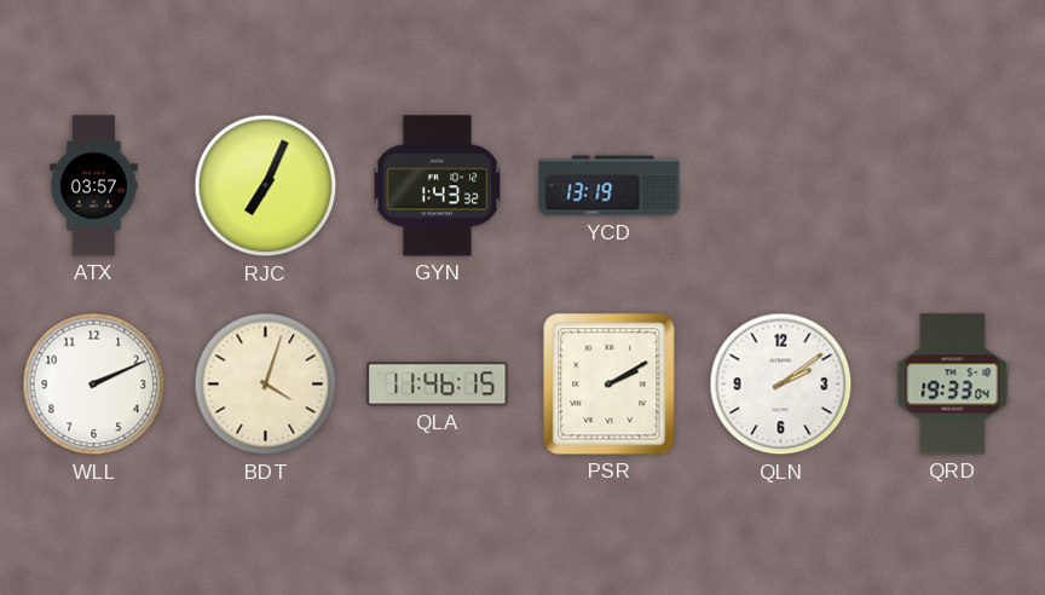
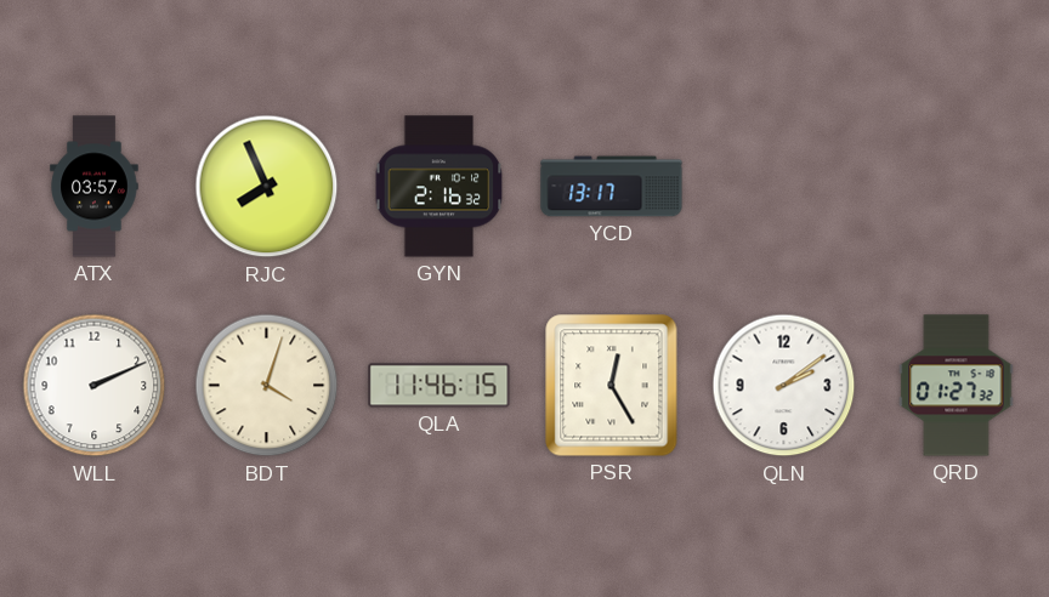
RJC: 7:04 -> 7:56
GYN: 1:43 -> 2:16
YCD: 13:19 -> 13:17
PSR: 2:10 -> 12:25
QRD: 19:33 -> 01:27
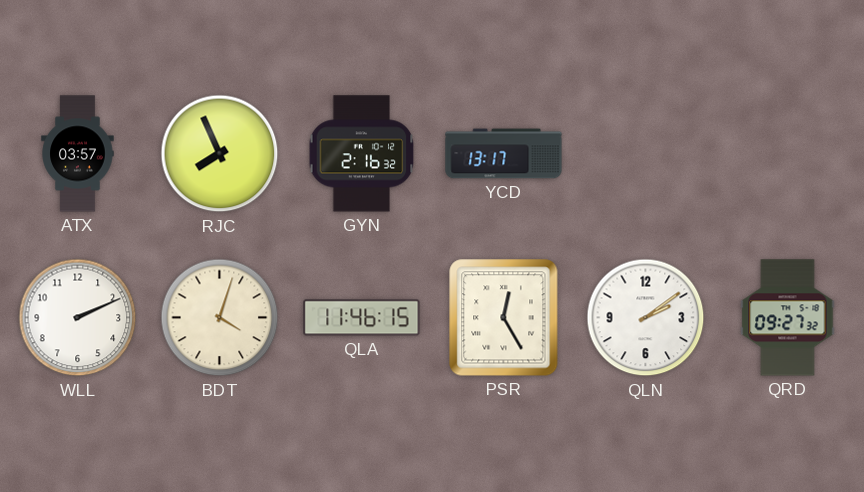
QRD: 01:27 -> 09:27
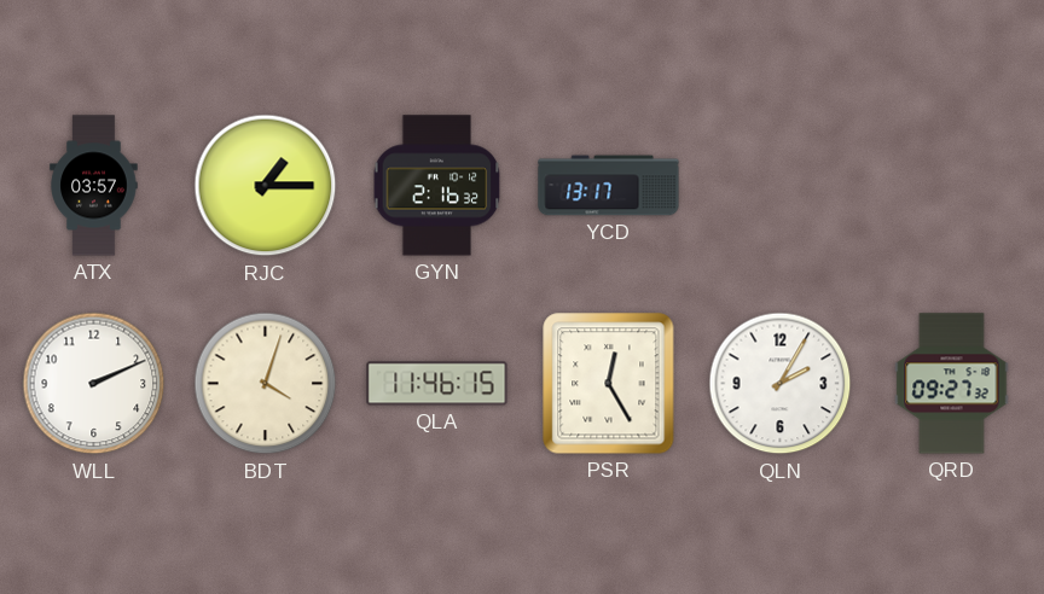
RJC: 7:56 -> 1:15
QLN: 2:09 -> 2:05
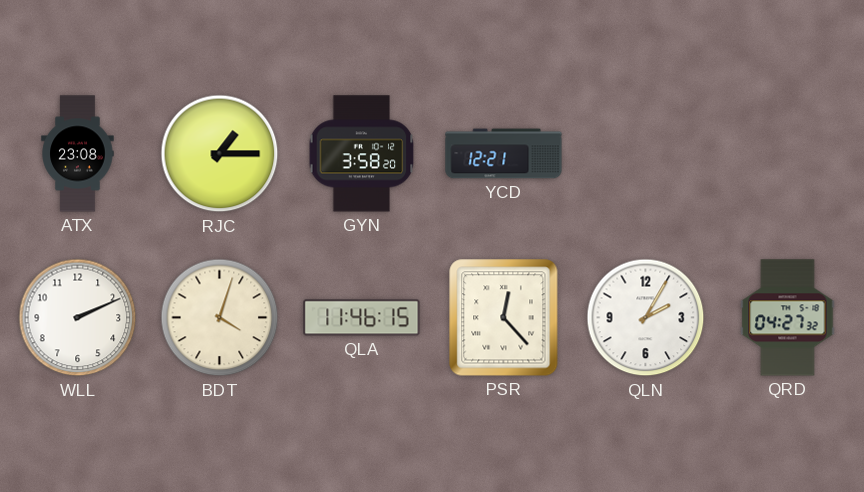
ATX: 03:57 -> 23:08
GYN: 2:16 -> 3:58
YCD: 13:17 -> 12:21
PSR: 12:25 -> 12:23
QRD: 09:27 -> 04:27
